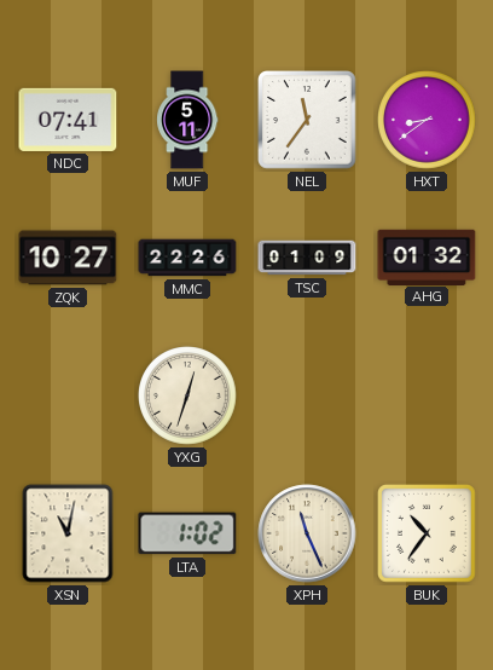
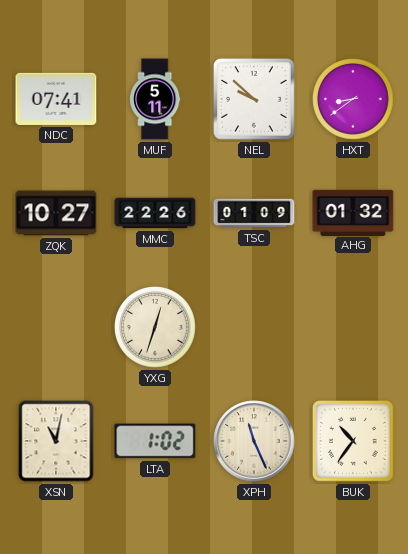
NEL: 11:36 -> 9:52
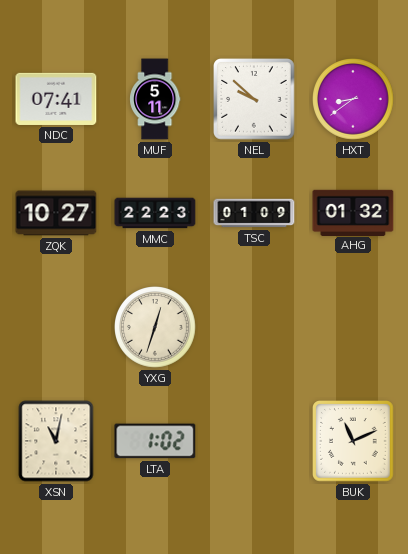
MMC: 22:26 -> 22:23
XPH: 11:26 -> none
BUK: 10:36 -> 11:11
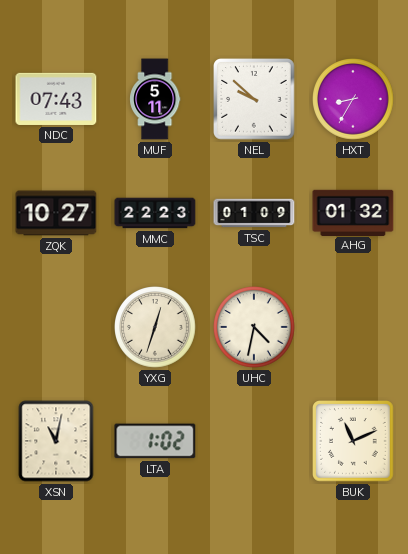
NDC: 07:41 -> 07:43
HXT: 8:39 -> 8:35
UHC: none -> 4:32
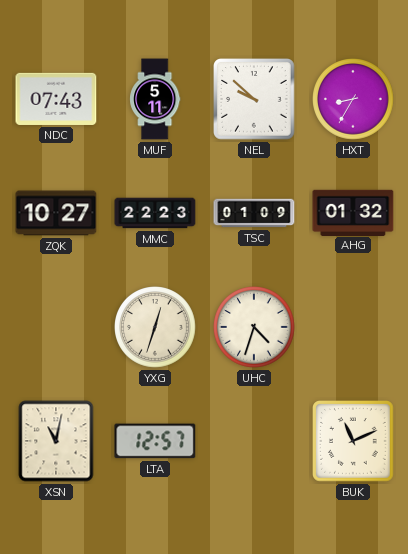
UHC: 4:32 -> 4:33
LTA: 1:02 -> 12:57
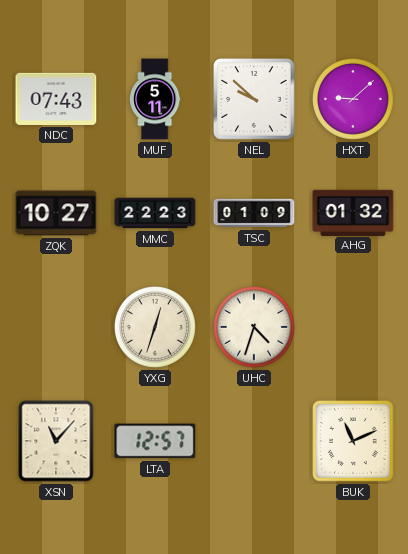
HXT: 8:35 -> 9:08
XSN: 11:02 -> 11:07
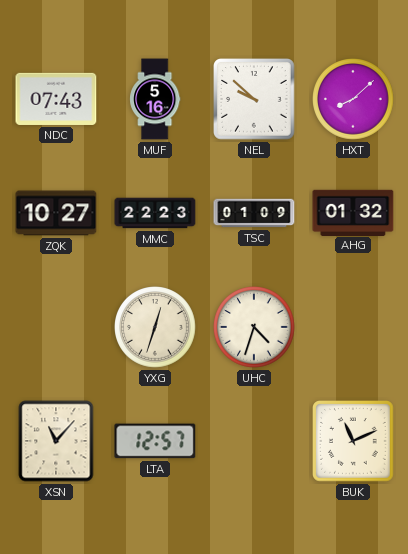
MUF: 5:11 -> 5:16
HXT: 9:08 -> 8:08
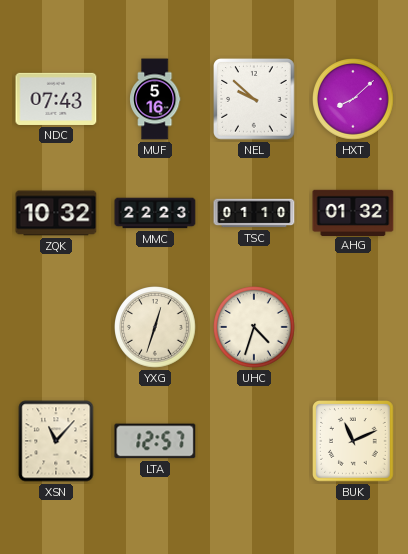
ZQK: 10:27 -> 10:32
TSC: 01:09 -> 01:10
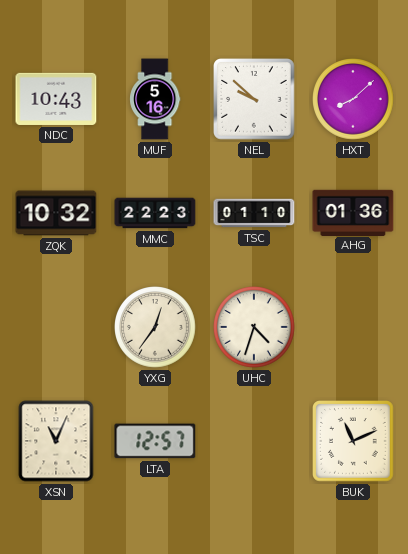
NDC: 07:43 -> 10:43
AHG: 01:32 -> 01:36
YXG: 12:33 -> 12:36
XSN: 11:07 -> 11:04
